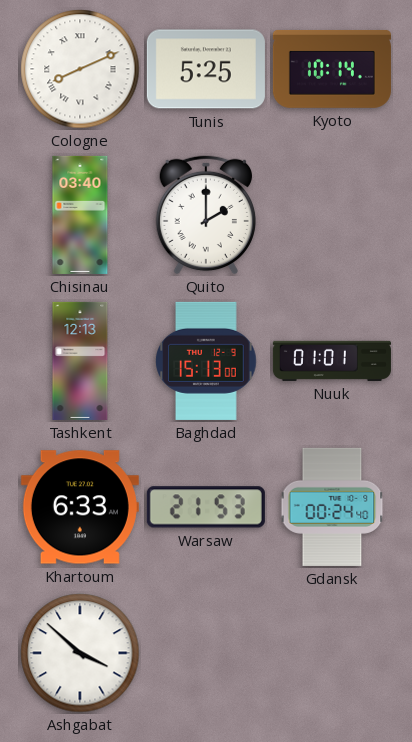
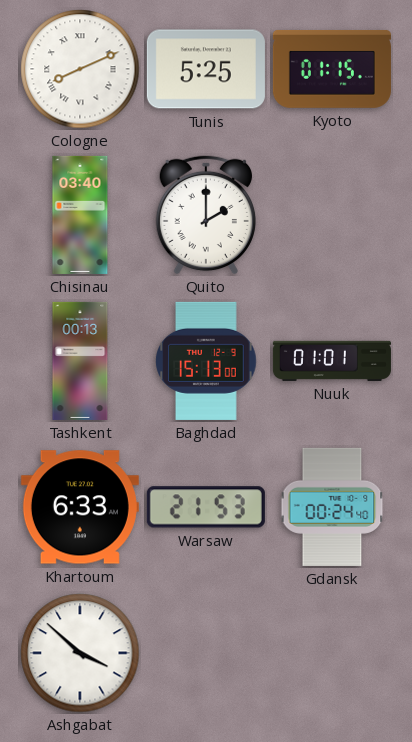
Kyoto: 10:14 -> 01:15
Tashkent: 12:13 -> 00:13
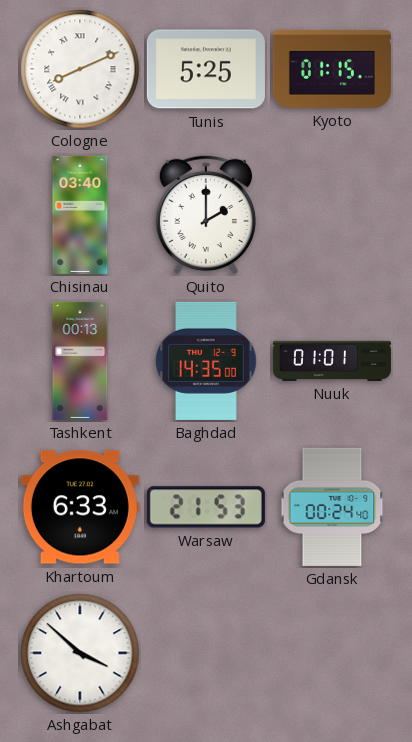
Baghdad: 15:13 -> 14:35
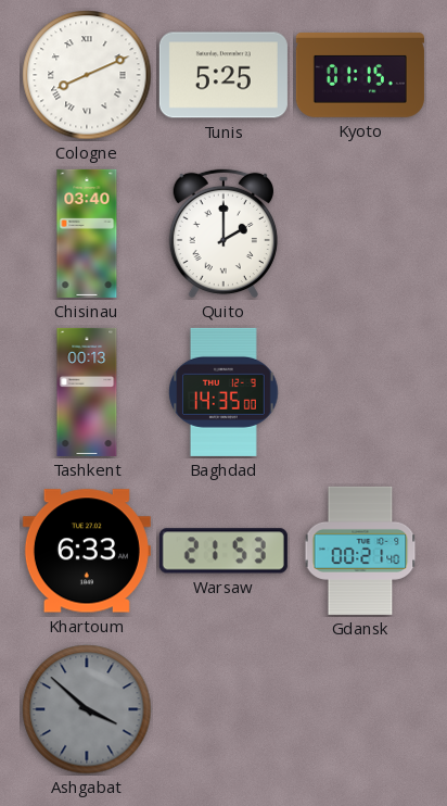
Nuuk: 01:01 -> none
Gdansk: 00:24 -> 00:21
Ashgabat dial: white -> grey
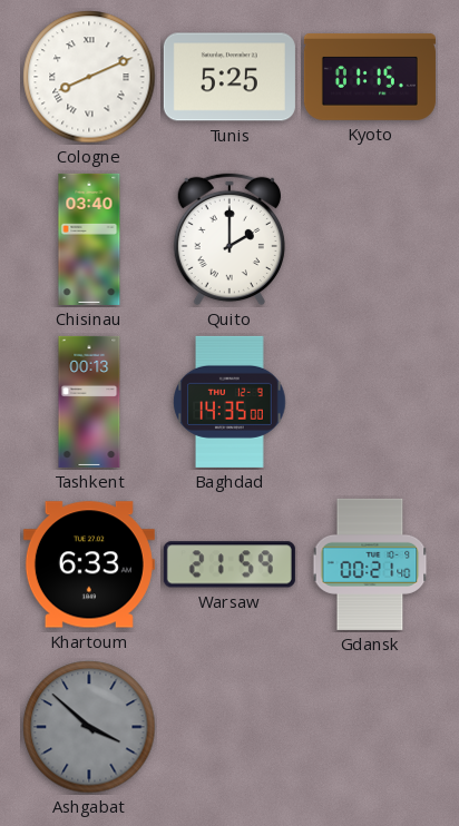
Warsaw: 21:53 -> 21:59
